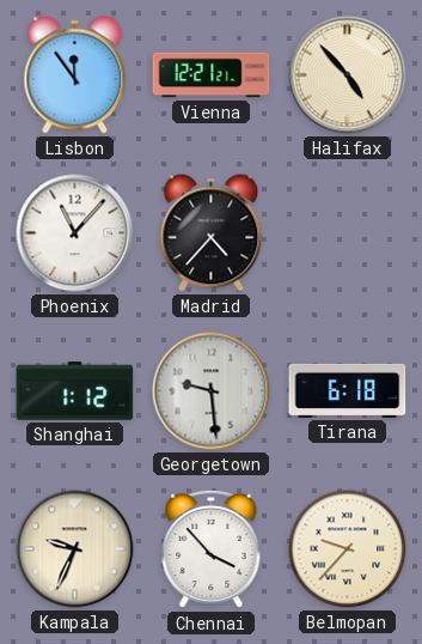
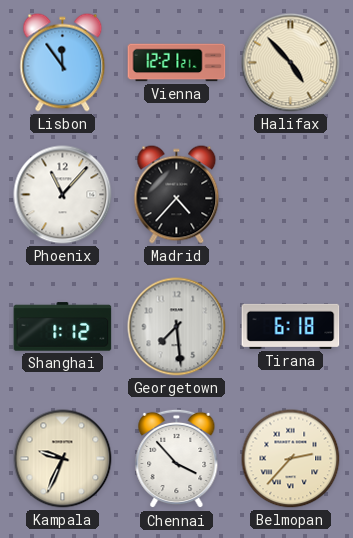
Georgetown: 9:29 -> 7:29
Belmopan: 9:37 -> 2:37
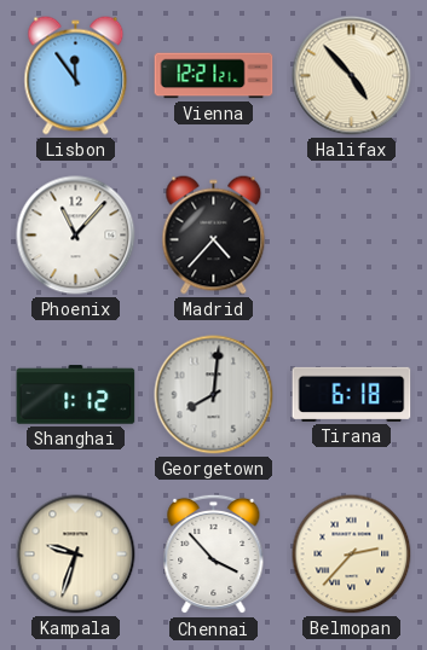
Georgetown: 7:29 -> 8:01
Kampala: 9:34 -> 9:33
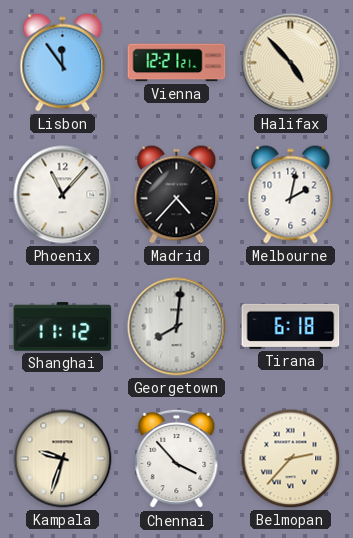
Melbourne: none -> 2:02
Shanghai: 1:12 -> 11:12
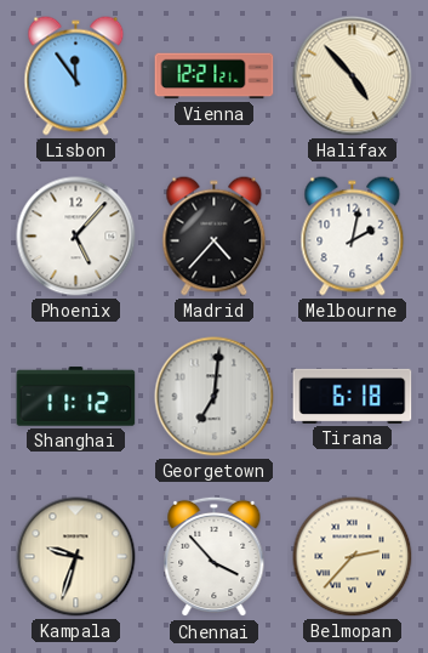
Phoenix: 11:07 -> 5:07
Georgetown: 8:01 -> 7:01
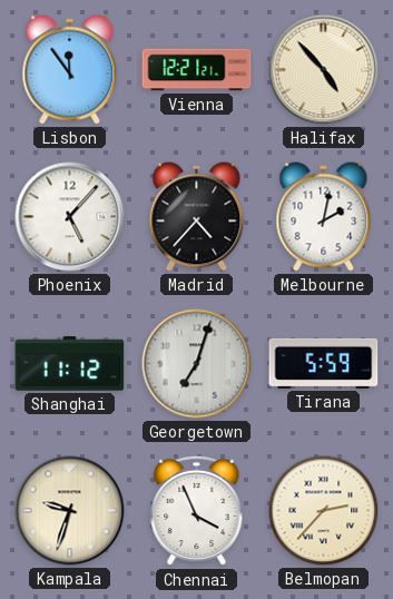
Georgetown: 7:01 -> 7:03
Tirana: 6:18 -> 5:59
Chennai: 3:53 -> 3:56
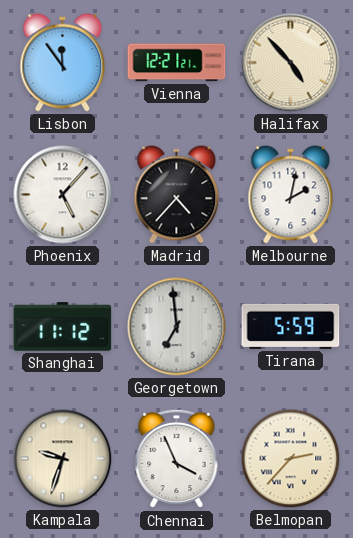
Georgetown: 7:03 -> 6:59
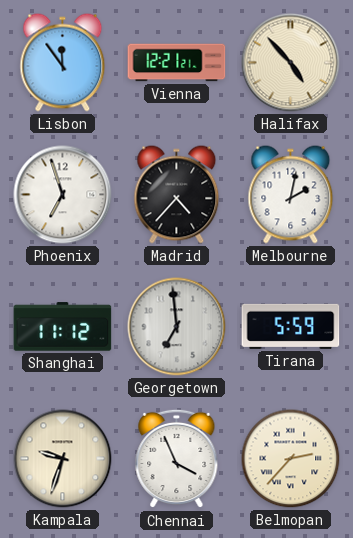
Phoenix: 5:07 -> 6:57
